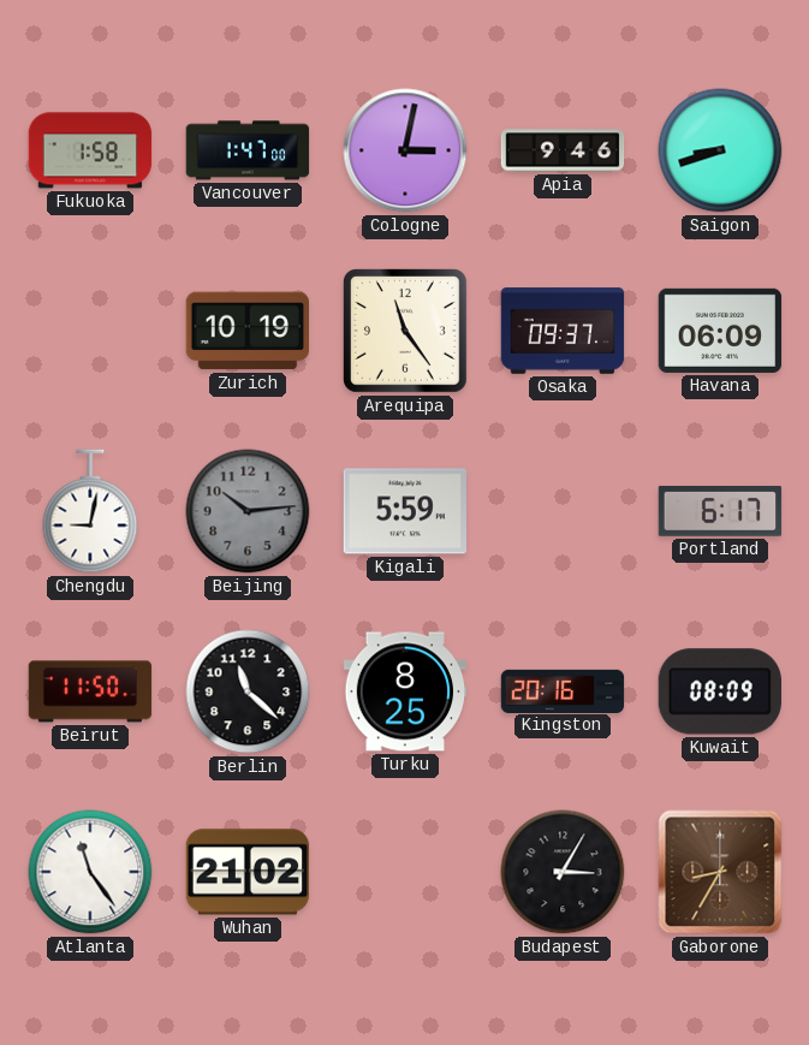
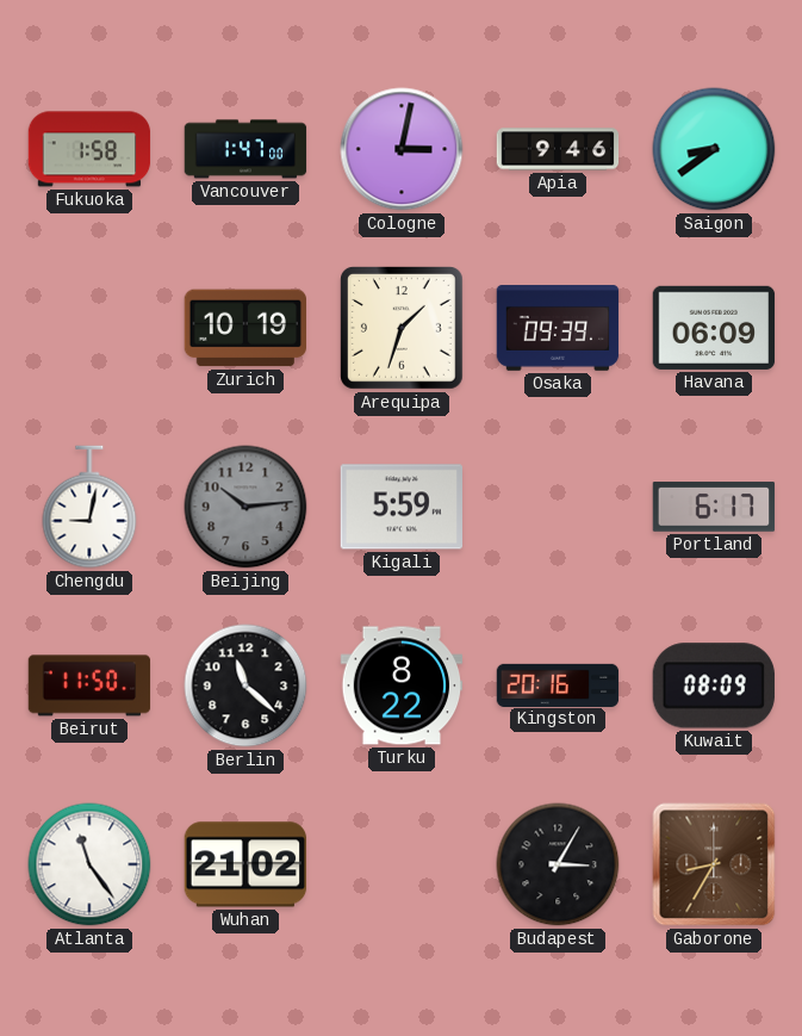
Saigon: 8:42 -> 8:39
Arequipa: 11:24 -> 1:33
Osaka: 09:37 -> 09:39
Turku: 8:25 -> 8:22
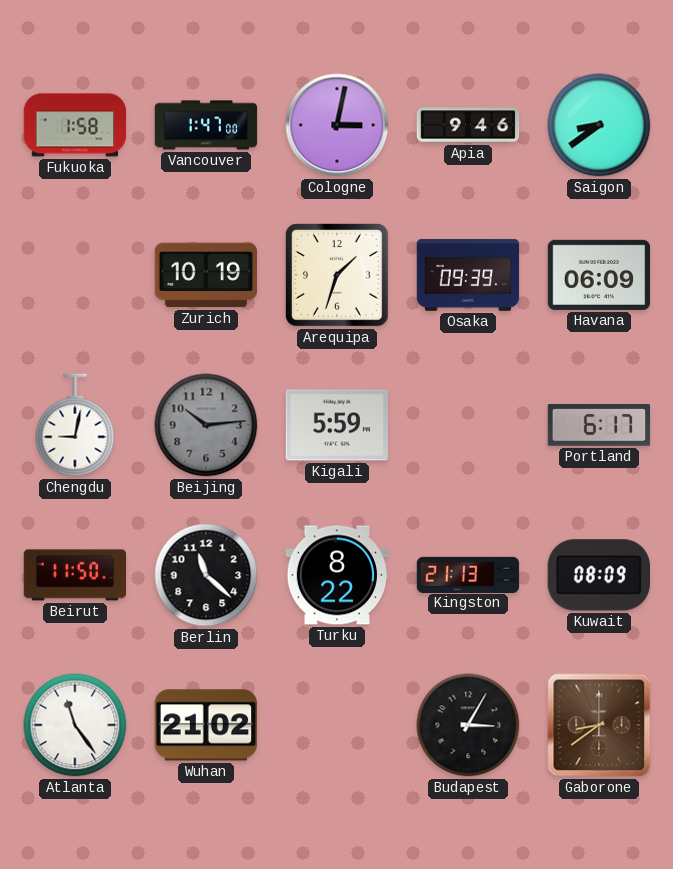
Kingston: 20:16 -> 21:13
Gaborone: 8:35 -> 8:39
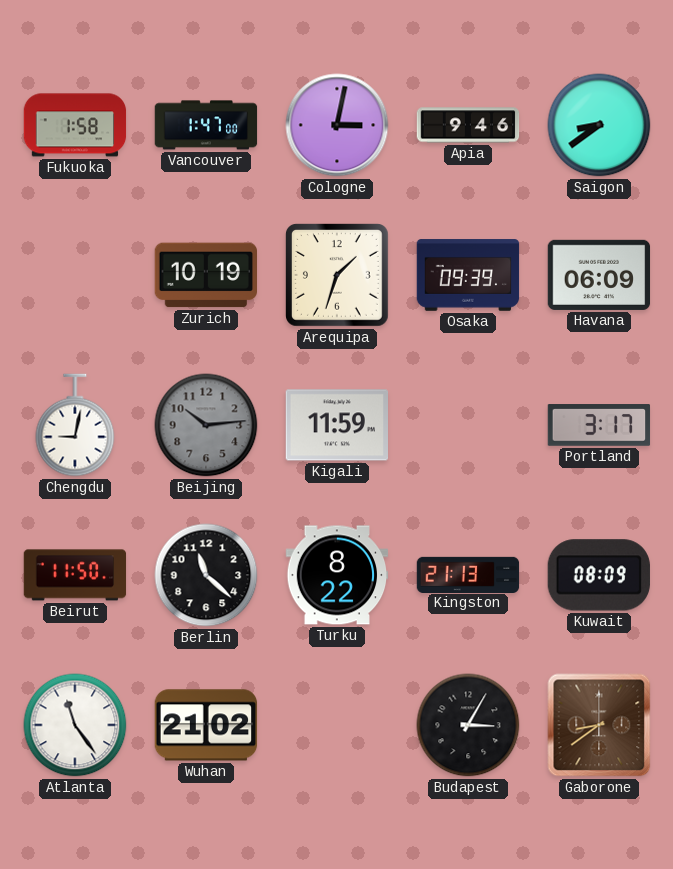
Kigali: 5:59 -> 11:59
Portland: 6:17 -> 3:17
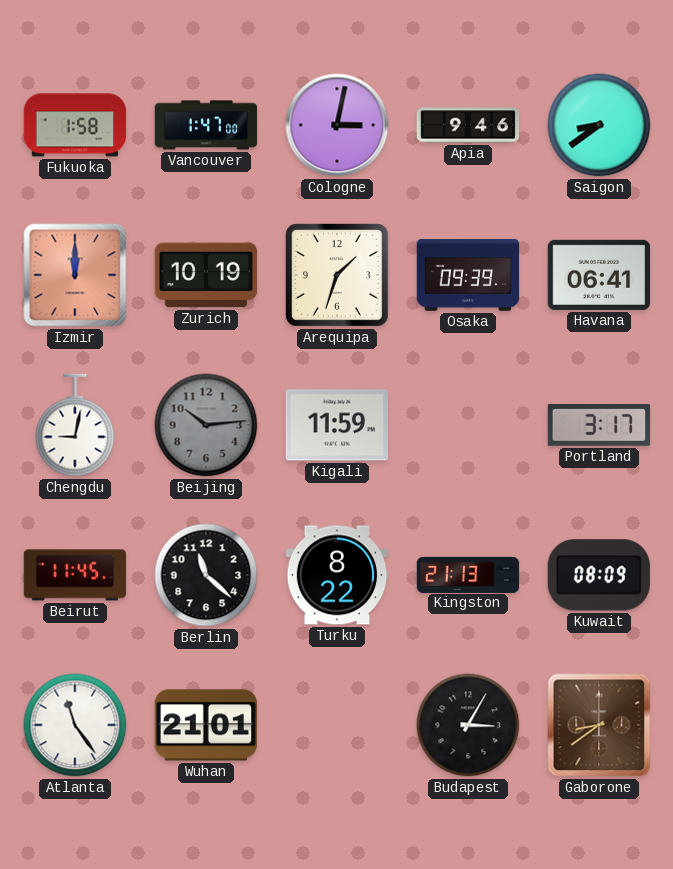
Izmir: none -> 12:00
Havana: 06:09 -> 06:41
Beirut: 11:50 -> 11:45
Wuhan: 21:02 -> 21:01
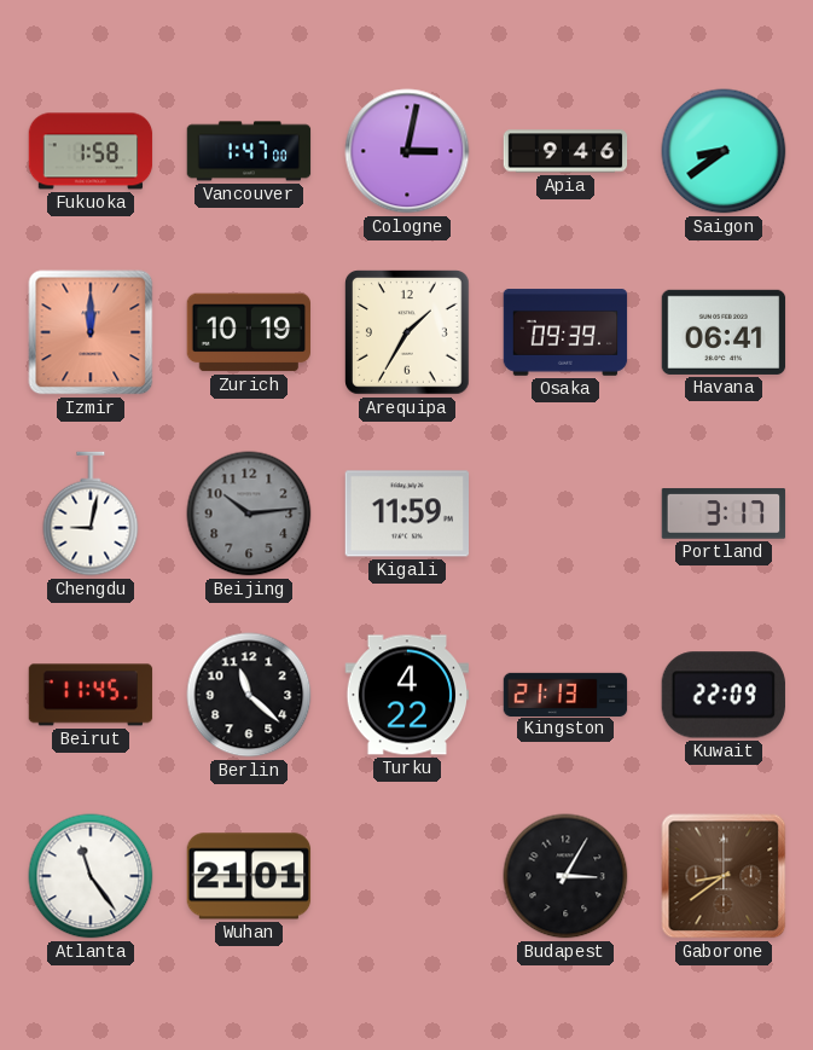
Arequipa: 1:33 -> 1:35
Turku: 8:22 -> 4:22
Kuwait: 08:09 -> 22:09
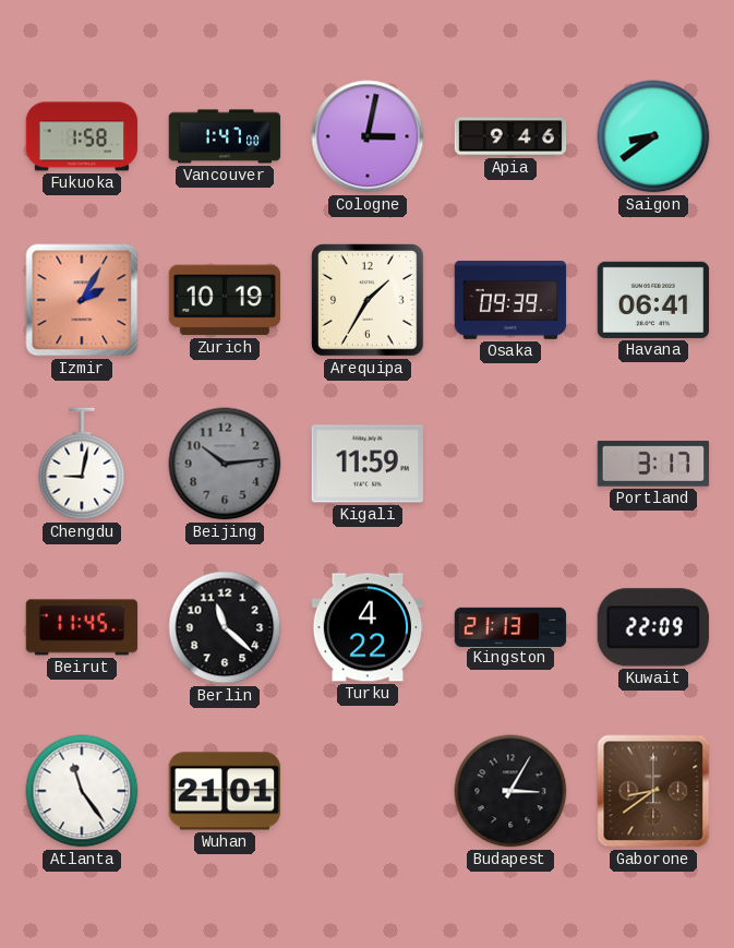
Izmir: 12:00 -> 2:05
